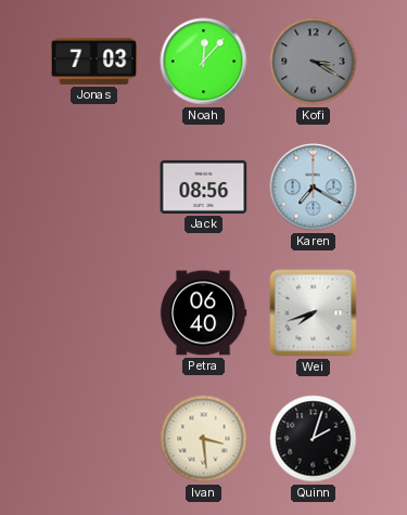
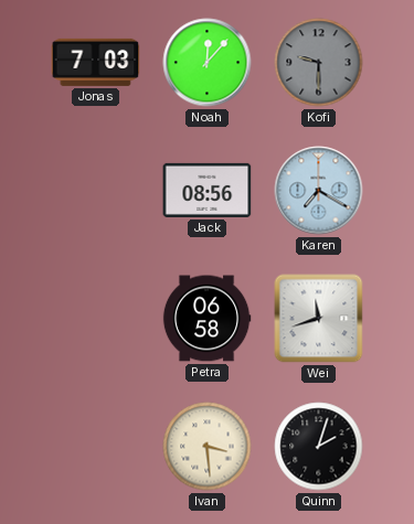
Kofi: 3:20 -> 9:30
Petra: 06:40 -> 06:58
Wei: 7:42 -> 11:42
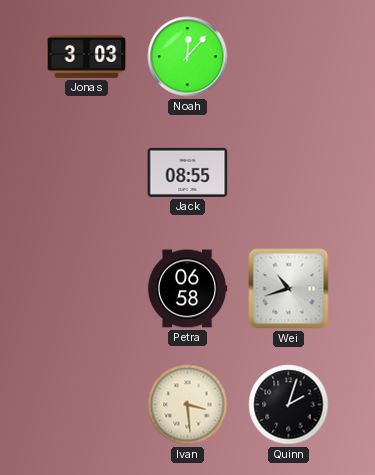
Jonas: 7:03 -> 3:03
Kofi: 9:30 -> none
Jack: 08:56 -> 08:55
Karen: 7:20 -> none
Wei: 11:42 -> 10:42
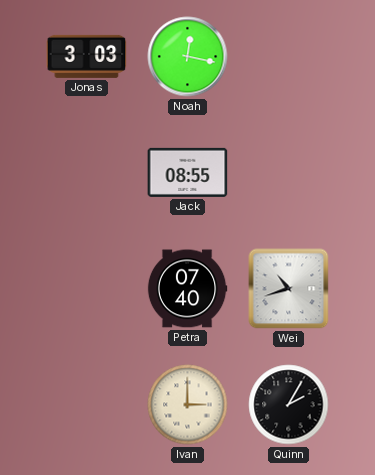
Noah: 12:07 -> 12:17
Petra: 06:58 -> 07:40
Ivan: 3:29 -> 3:00
Quinn: 2:03 -> 2:05
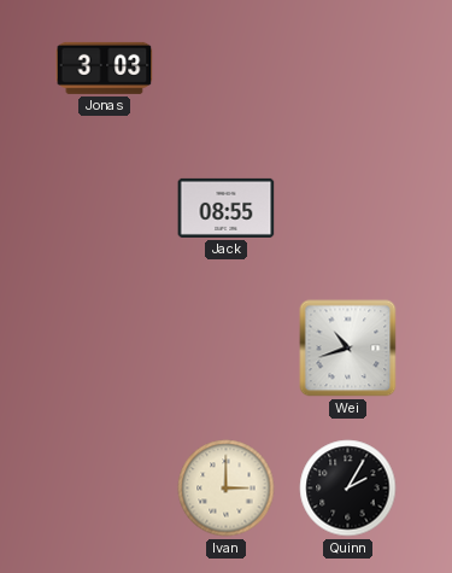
Noah: 12:17 -> none
Petra: 07:40 -> none
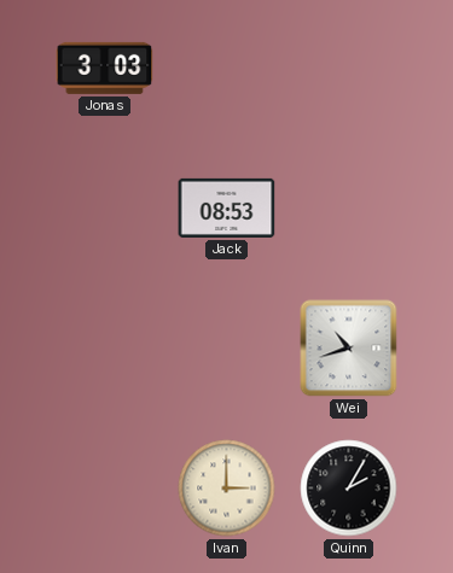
Jack: 08:55 -> 08:53
